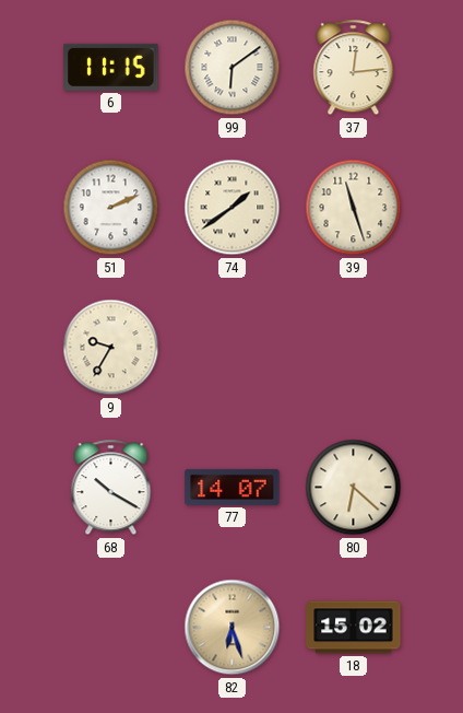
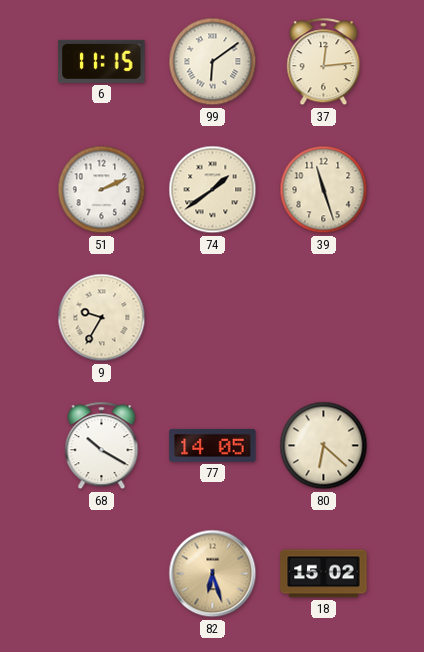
77: 14:07 -> 14:05
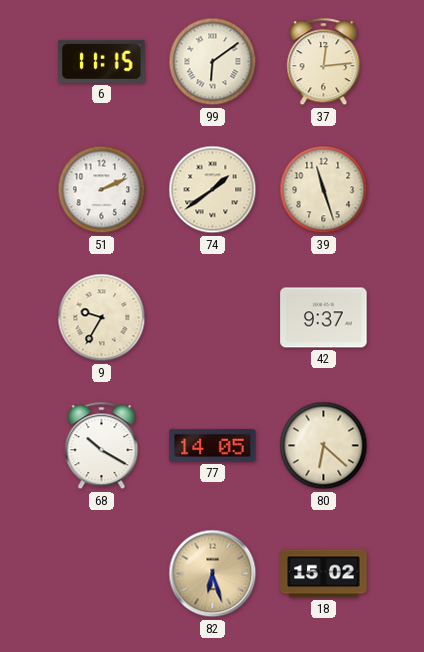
42: none -> 9:37
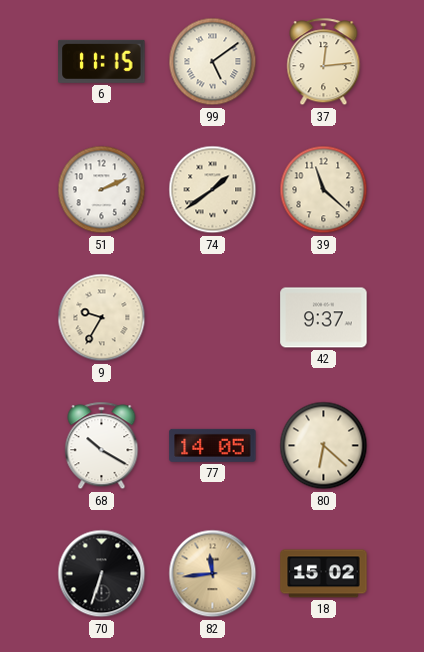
99: 6:09 -> 5:09
39: 11:27 -> 11:22
70: none -> 6:33
82: 6:27 -> 11:44
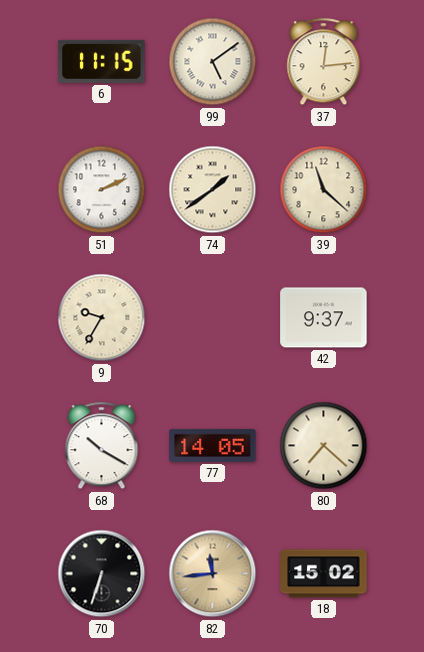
80: 6:22 -> 7:22
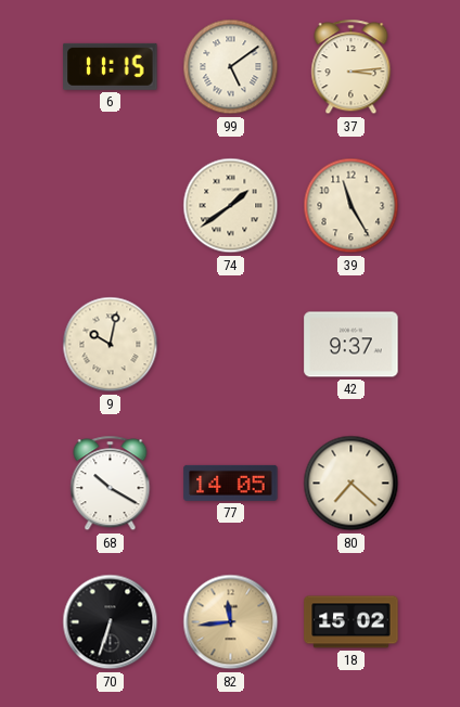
37: 12:14 -> 3:14
51: 2:11 -> none
39: 11:22 -> 11:25
9: 9:35 -> 10:02
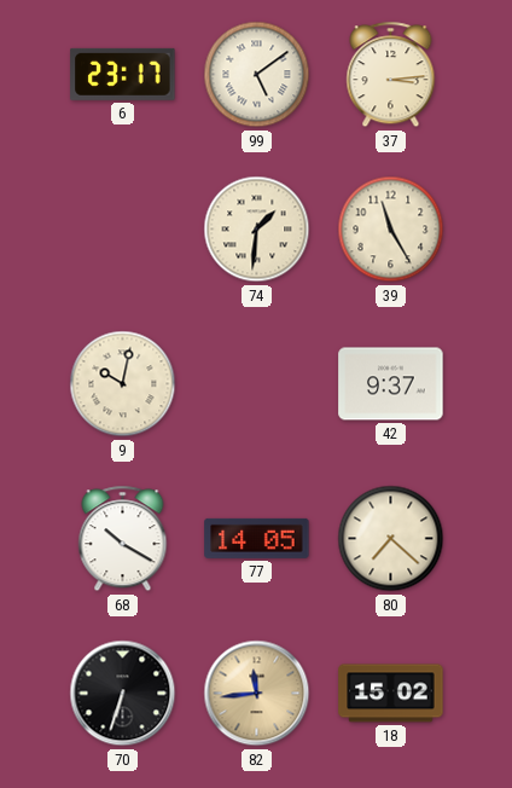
6: 11:15 -> 23:17
74: 1:39 -> 1:31
